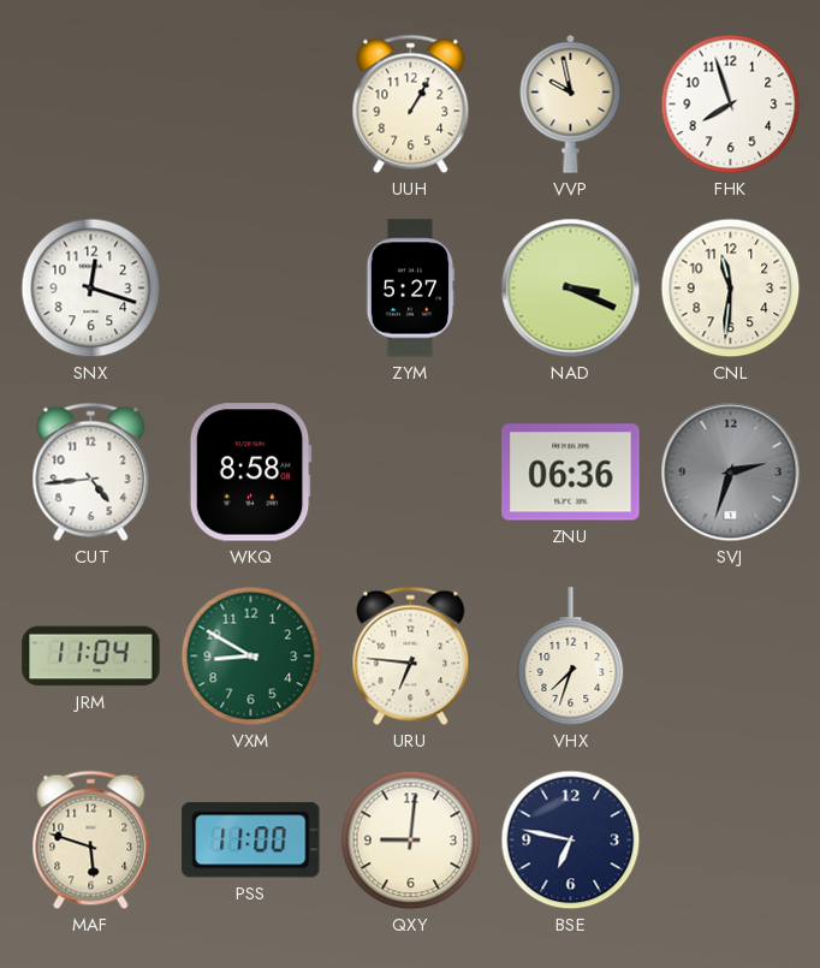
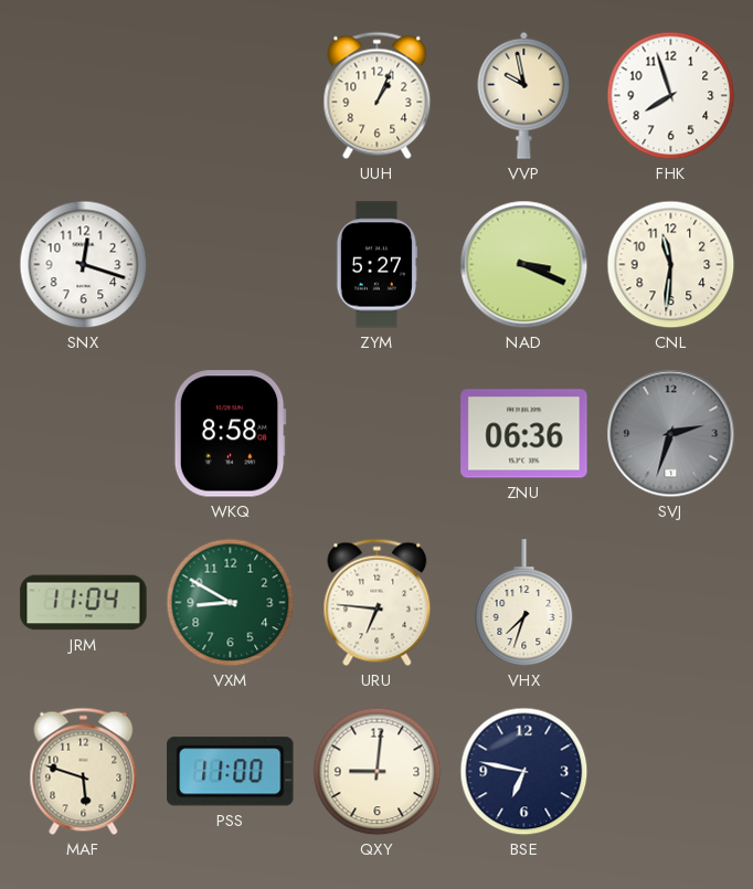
UUH: 1:05 -> 1:04
CUT: 4:44 -> none
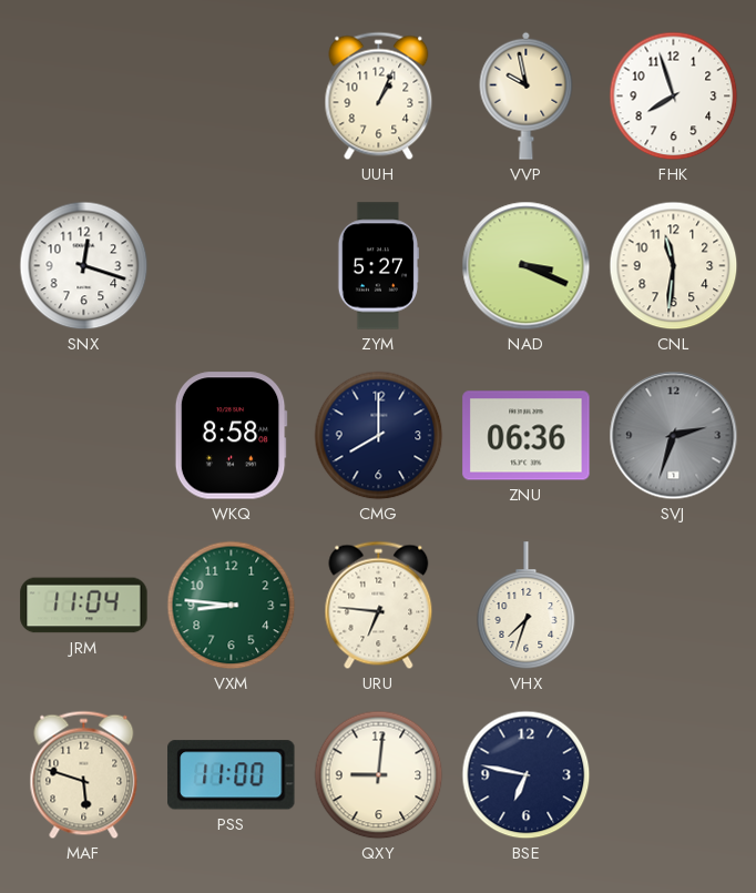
CMG: none -> 8:00
VXM: 8:50 -> 8:46
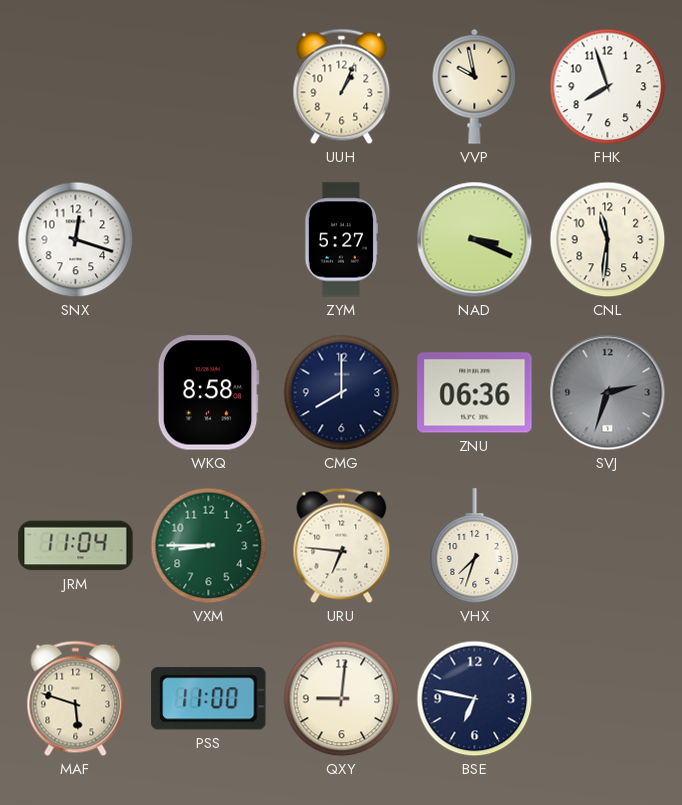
VXM: 8:46 -> 8:45
